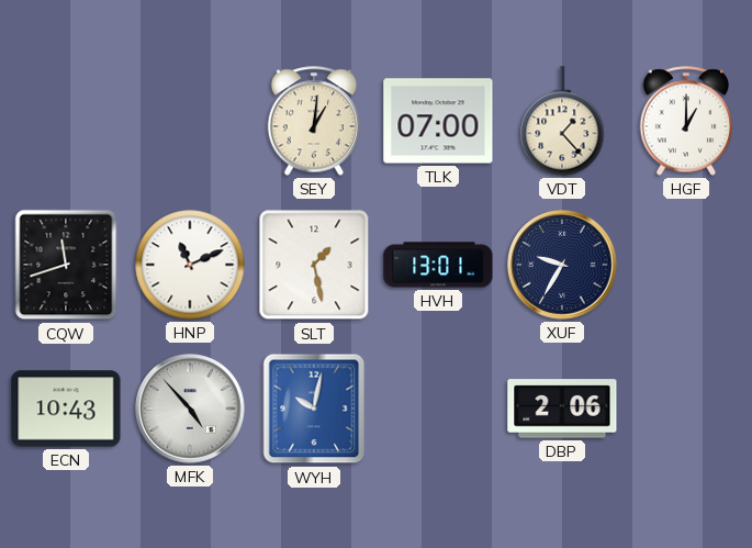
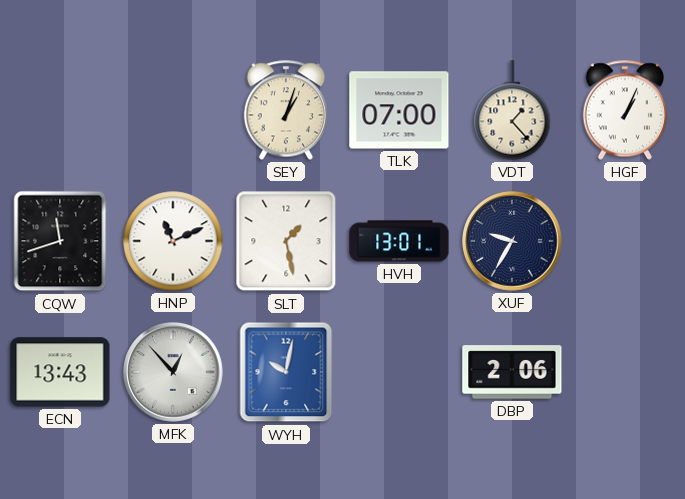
SEY: 1:01 -> 1:03
HGF: 1:00 -> 1:04
ECN: 10:43 -> 13:43
MFK: 4:53 -> 12:53
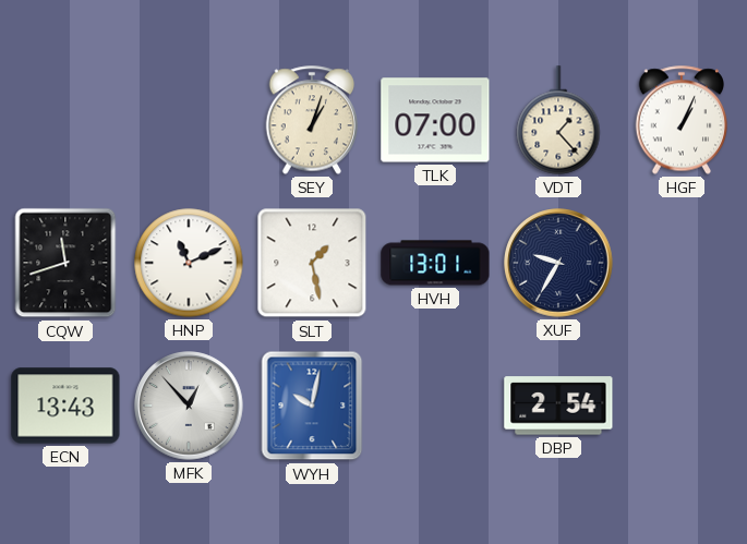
DBP: 2:06 -> 2:54
